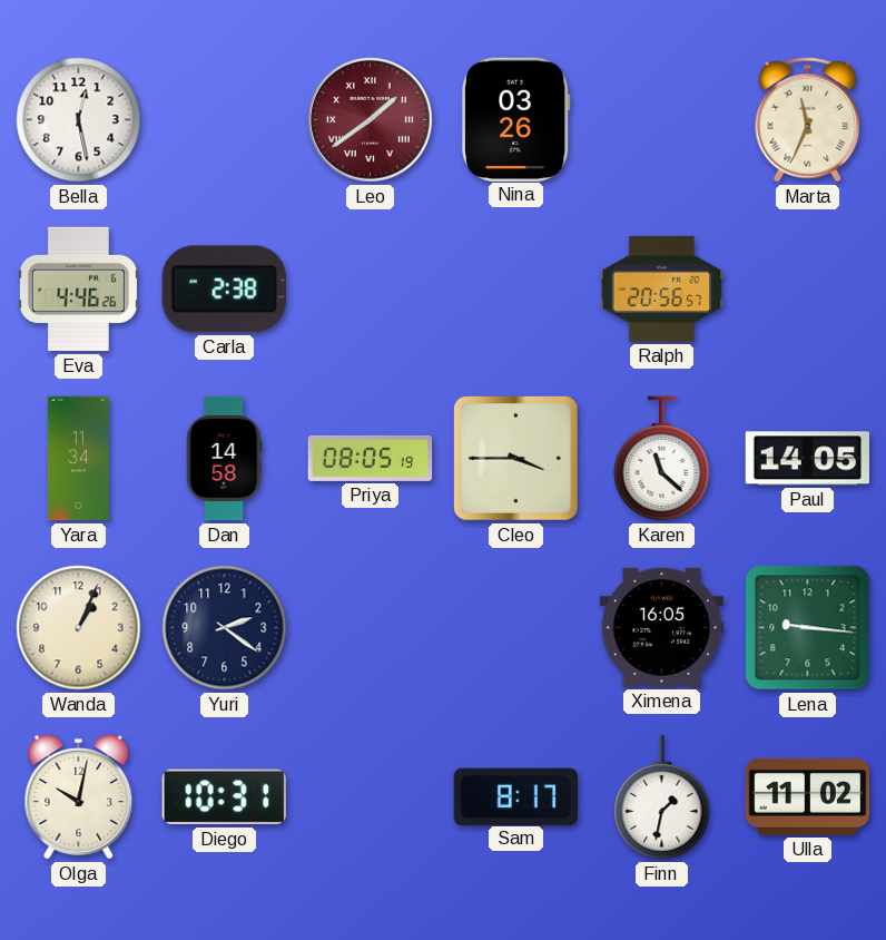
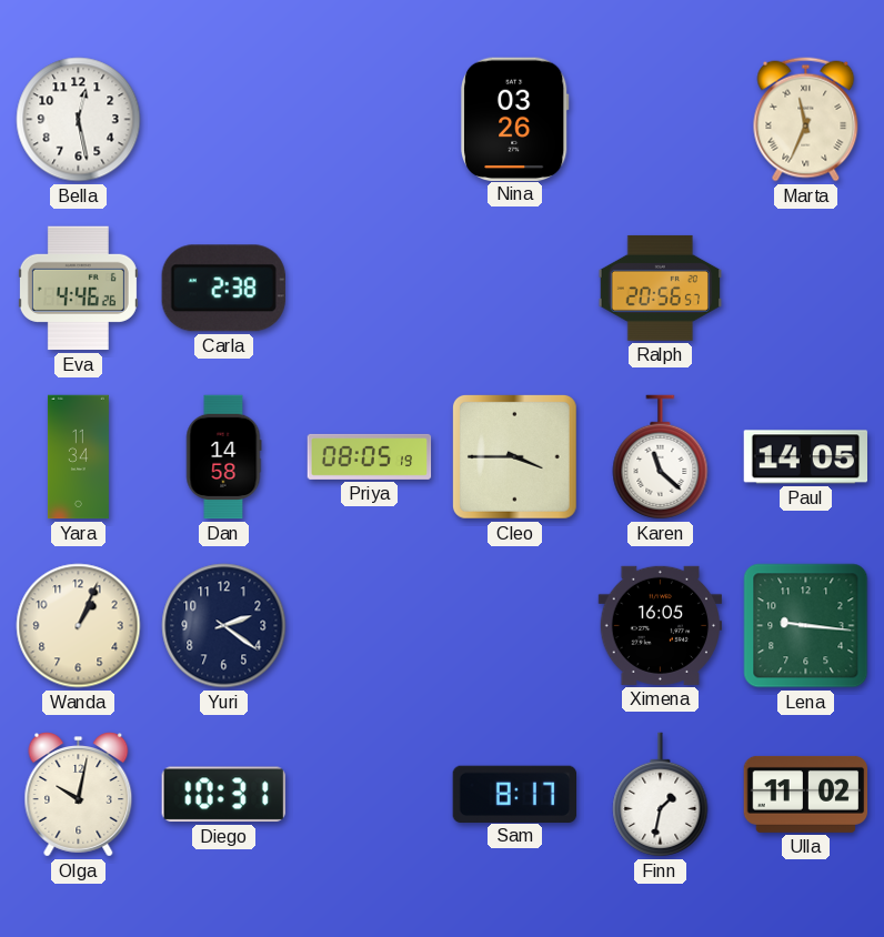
Leo: 1:39 -> none
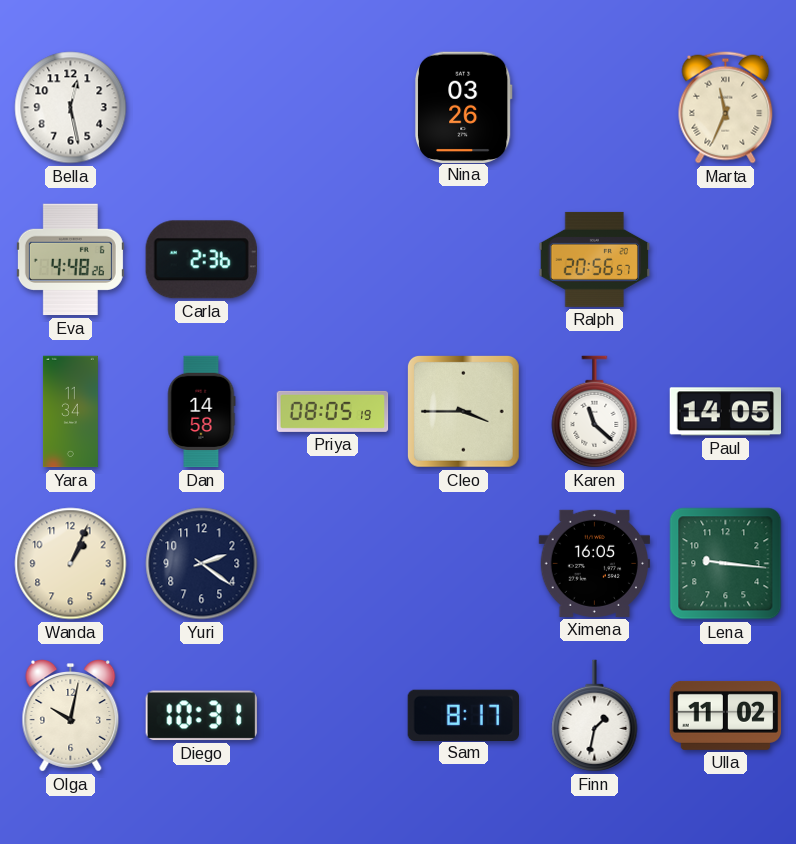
Eva: 4:46 -> 4:48
Carla: 2:38 -> 2:36
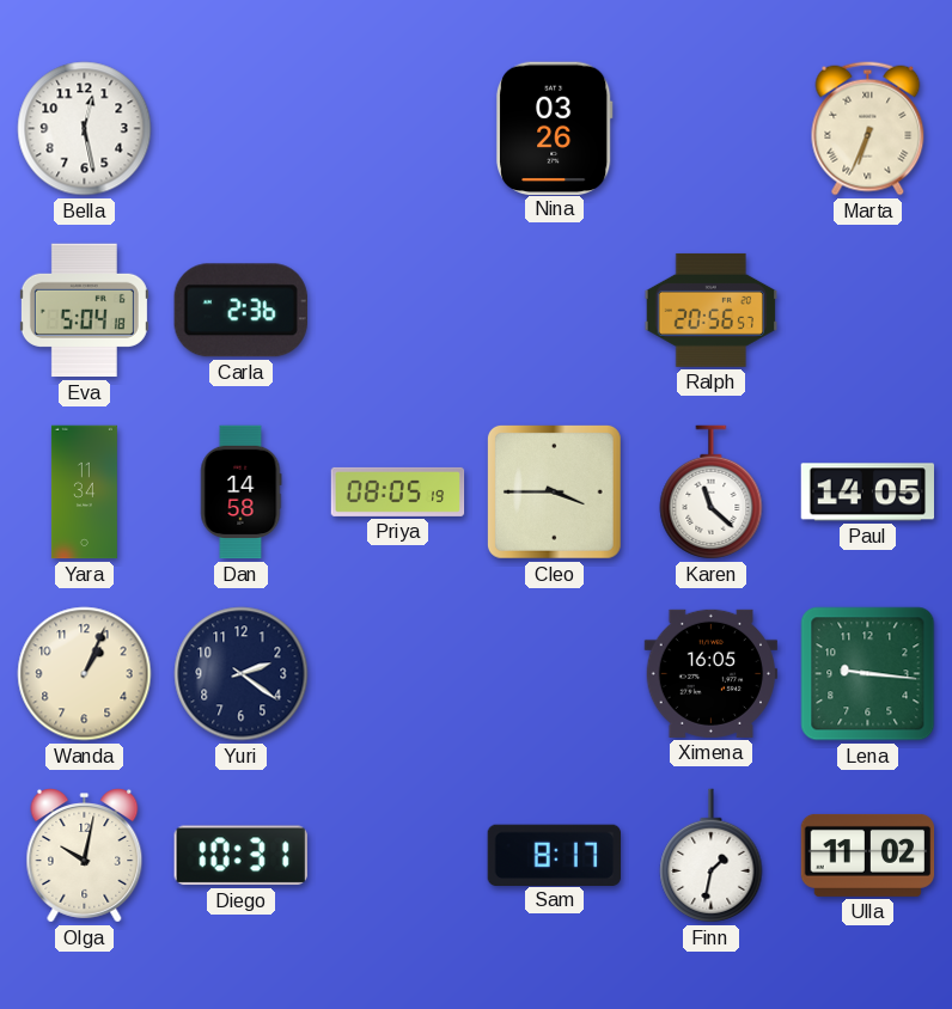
Marta: 11:34 -> 6:34
Eva: 4:48 -> 5:04
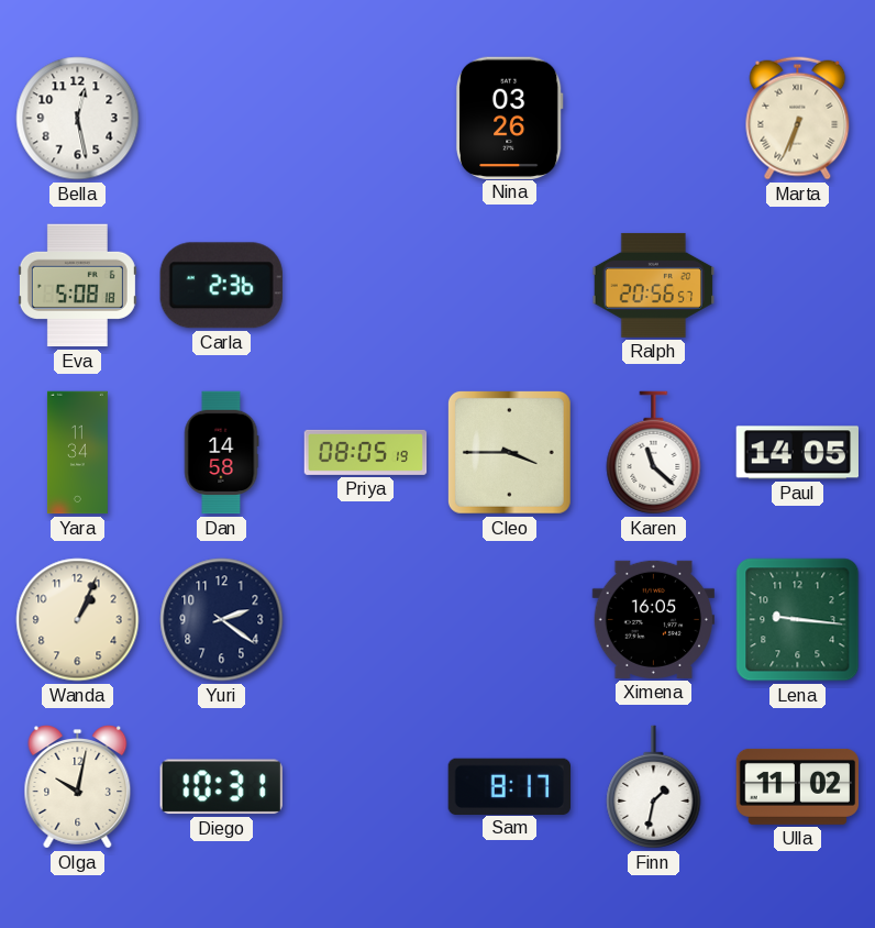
Eva: 5:04 -> 5:08
